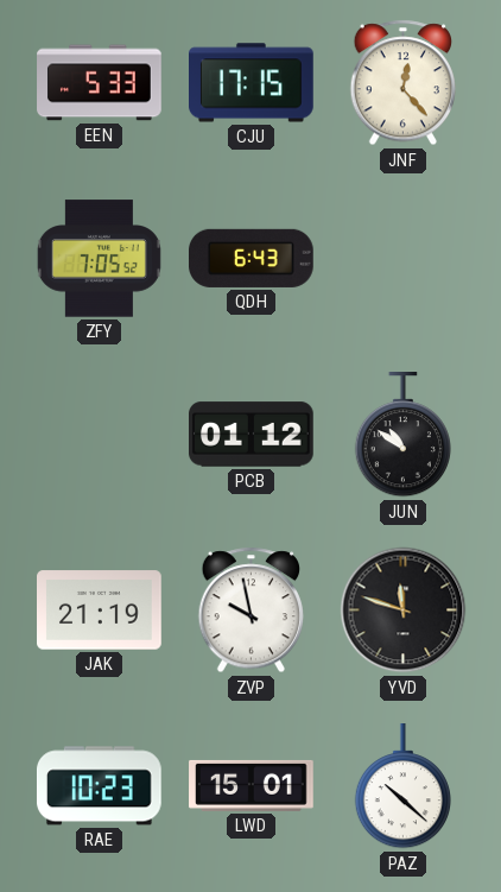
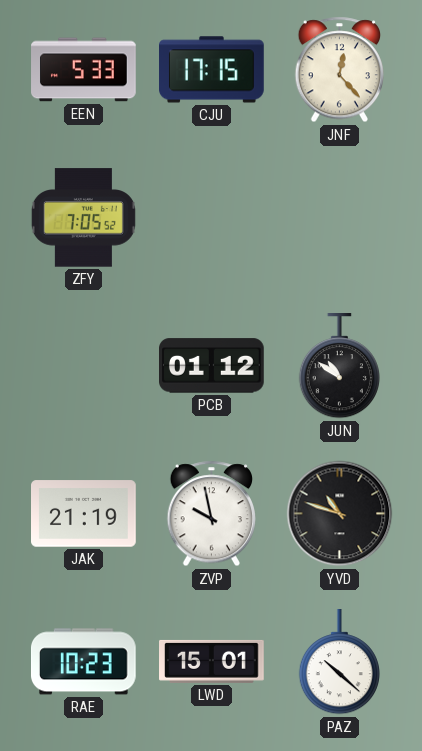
QDH: 6:43 -> none
YVD: 11:48 -> 10:48
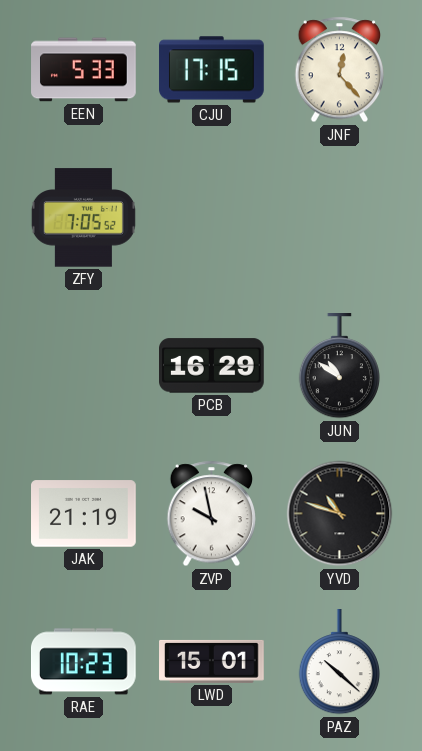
PCB: 01:12 -> 16:29
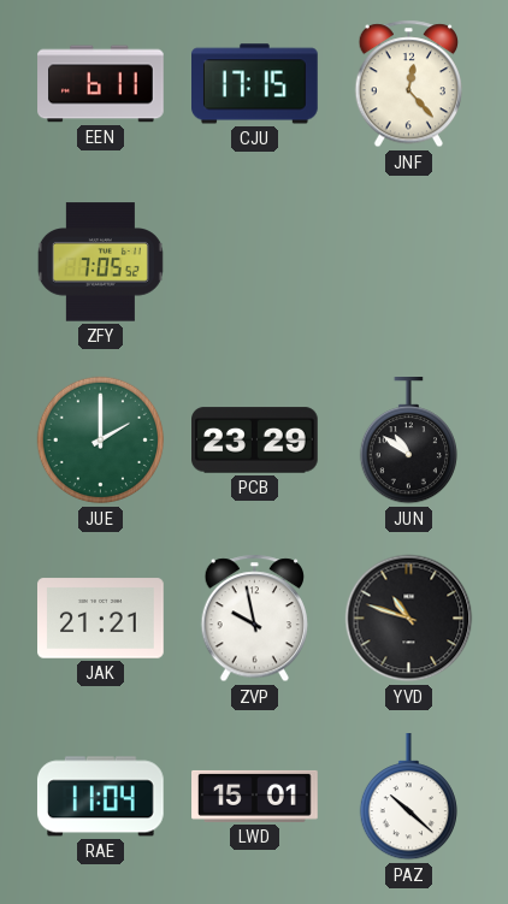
EEN: 5:33 -> 6:11
JUE: none -> 2:00
PCB: 16:29 -> 23:29
JAK: 21:19 -> 21:21
RAE: 10:23 -> 11:04
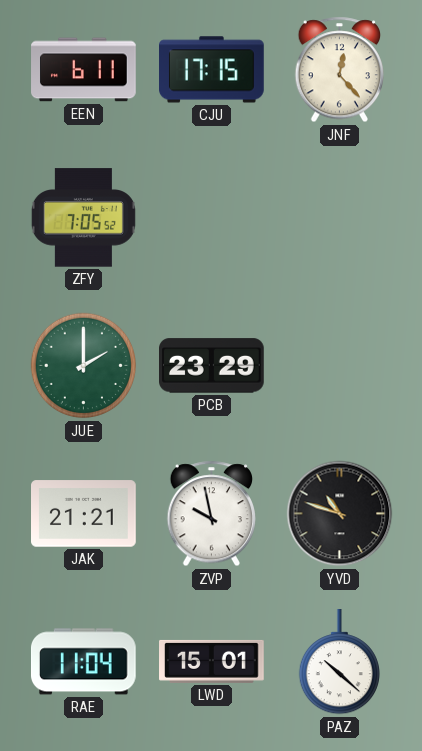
JUN: 10:51 -> none
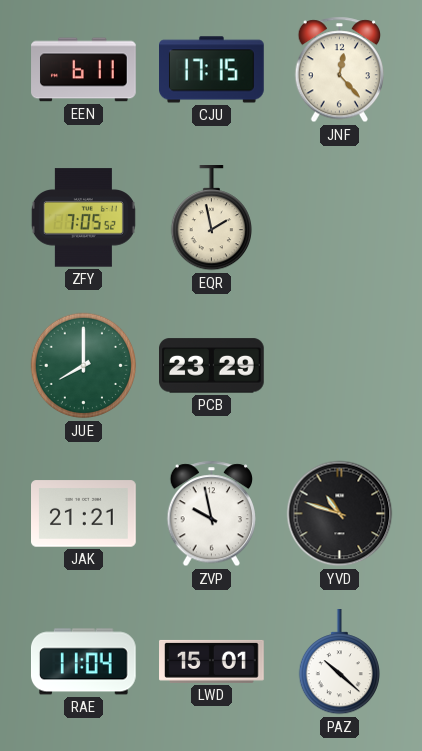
EQR: none -> 1:58
JUE: 2:00 -> 8:00
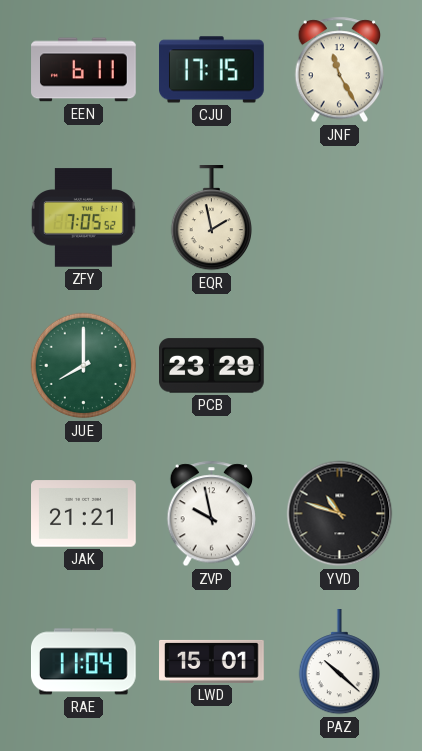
JNF: 12:23 -> 11:25
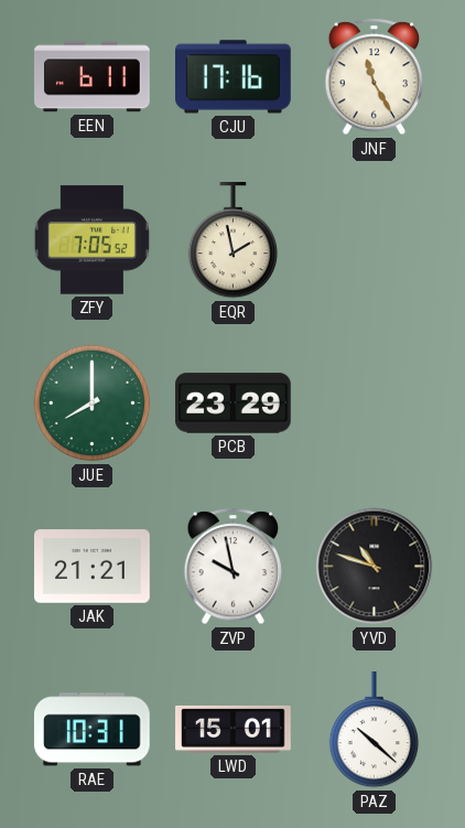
CJU: 17:15 -> 17:16
RAE: 11:04 -> 10:31
